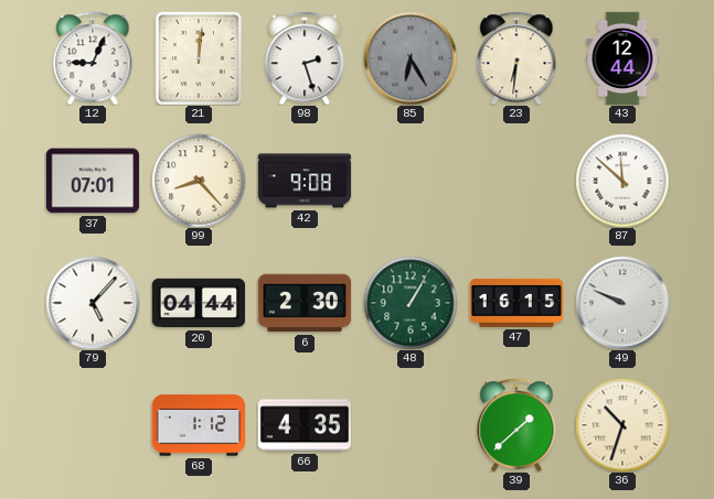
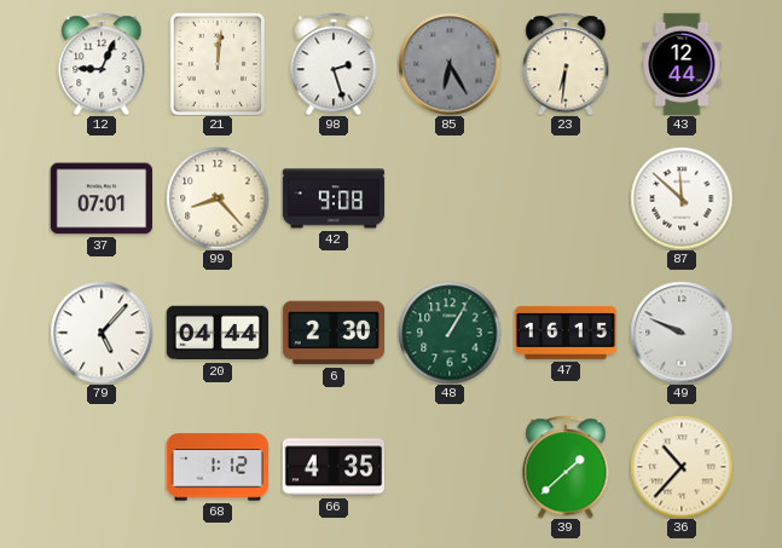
36: 10:33 -> 10:37
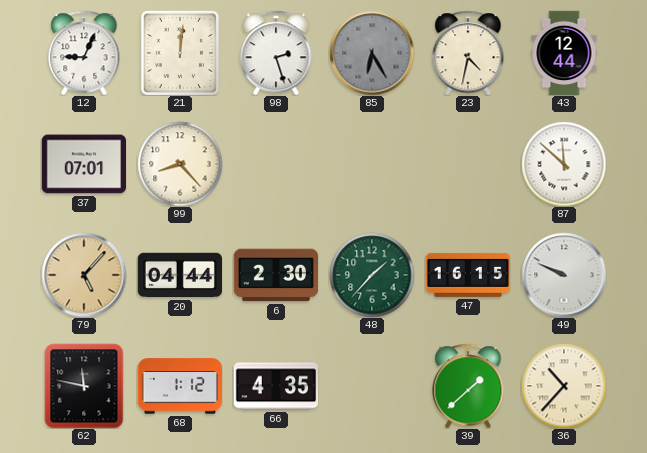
23: 6:31 -> 4:32
42: 9:08 -> none
79 dial: white -> champagne
48: 1:05 -> 1:37
62: none -> 11:47
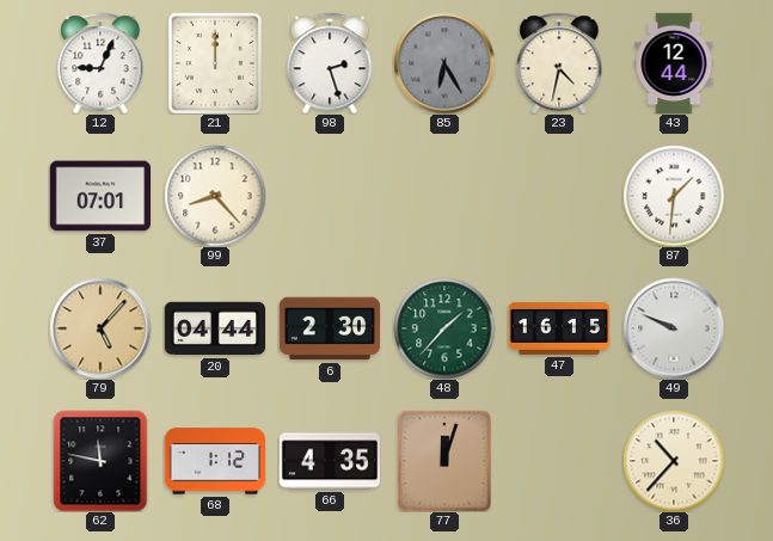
21: 12:01 -> 12:00
87: 11:52 -> 1:31
77: none -> 12:03
39: 1:38 -> none
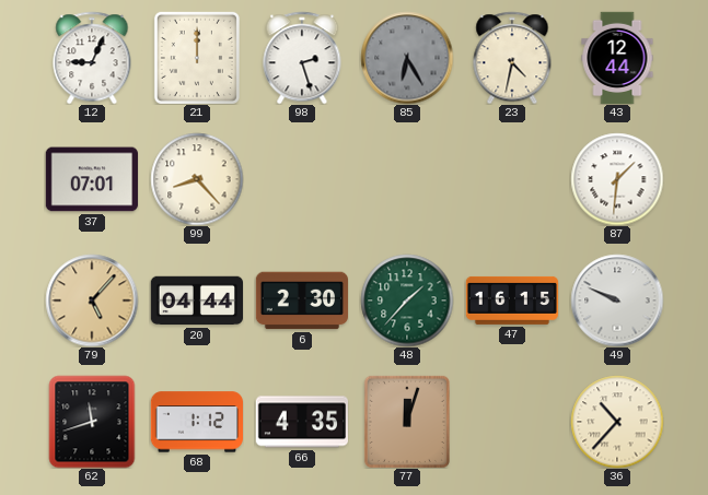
62: 11:47 -> 11:42
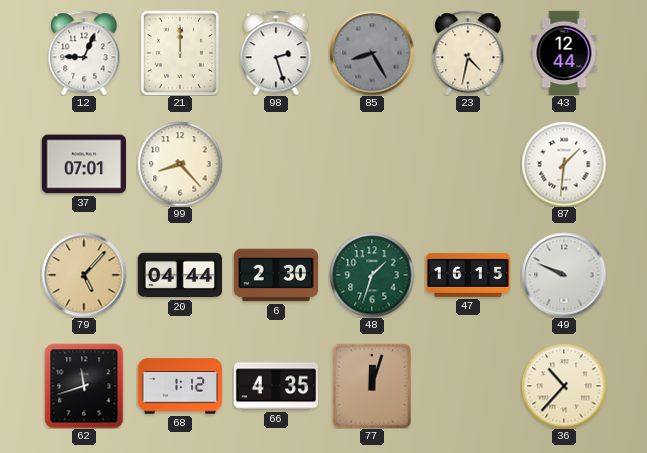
85: 6:25 -> 8:25
48: 1:37 -> 1:33
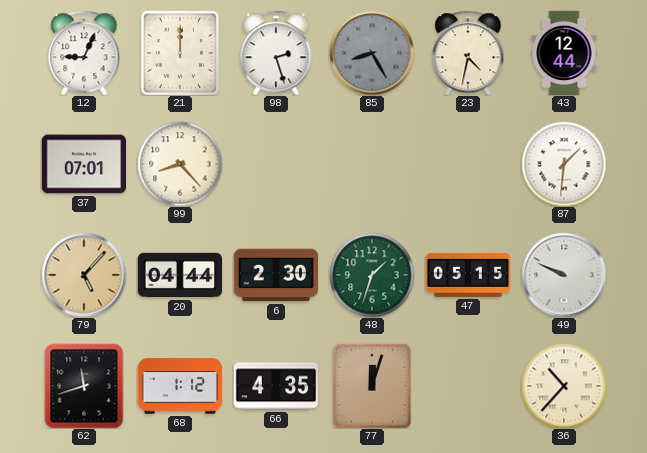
47: 16:15 -> 05:15
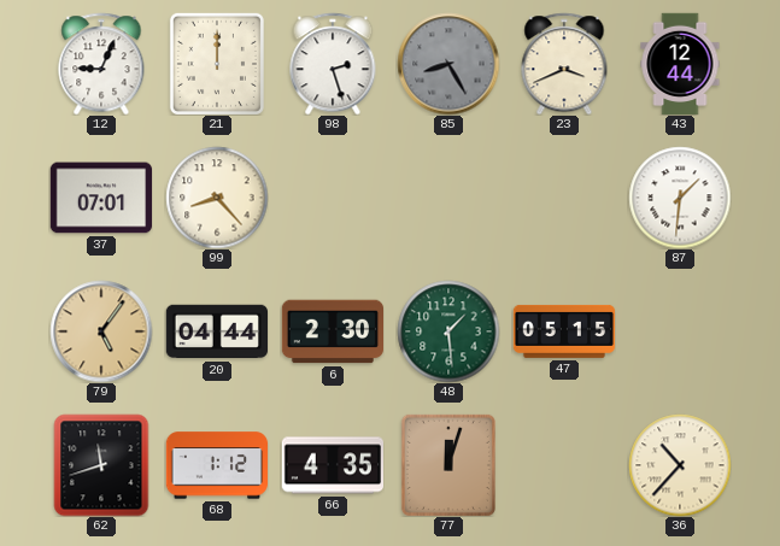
23: 4:32 -> 3:41
79: 5:07 -> 5:06
48: 1:33 -> 1:29
49: 9:49 -> none
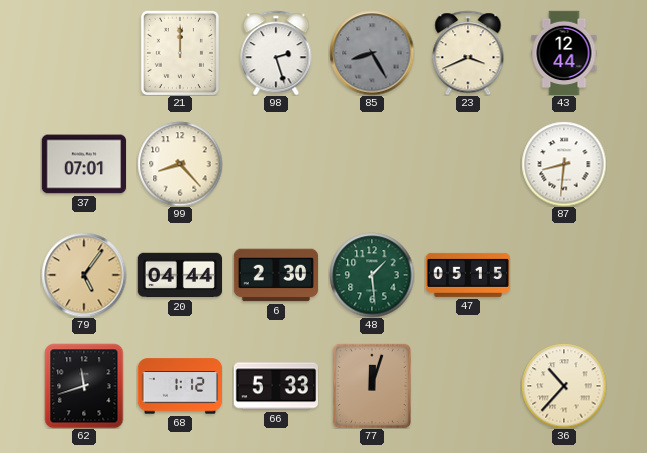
12: 9:04 -> none
87: 1:31 -> 8:31
66: 4:35 -> 5:33
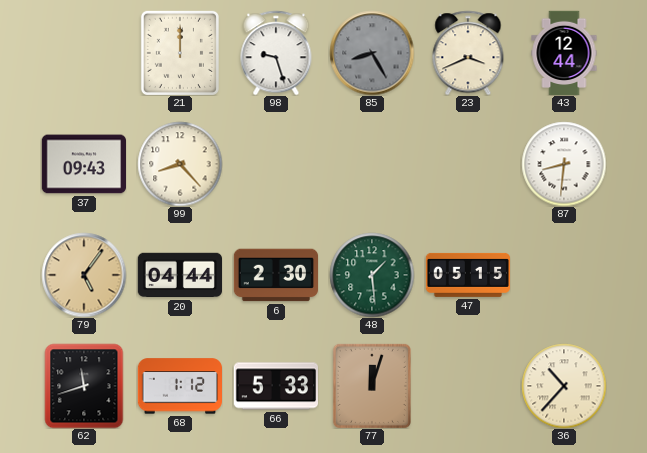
98: 2:27 -> 9:27
37: 07:01 -> 09:43
